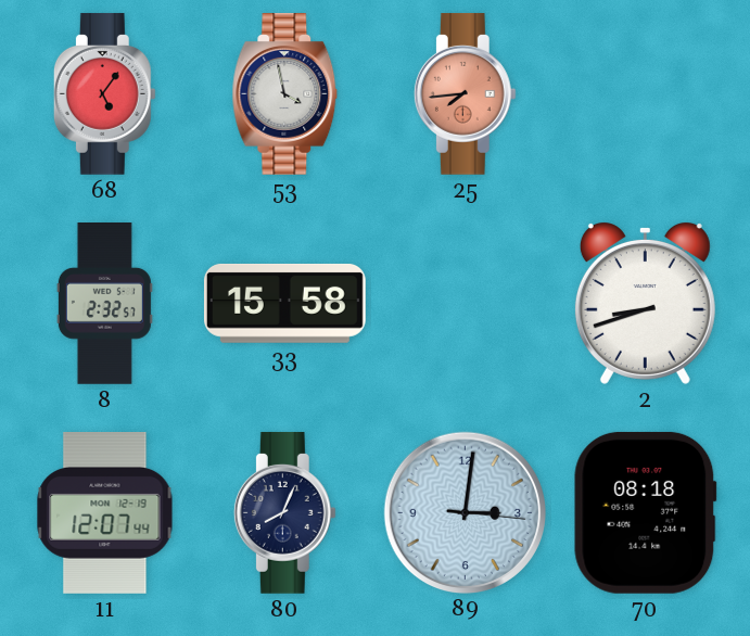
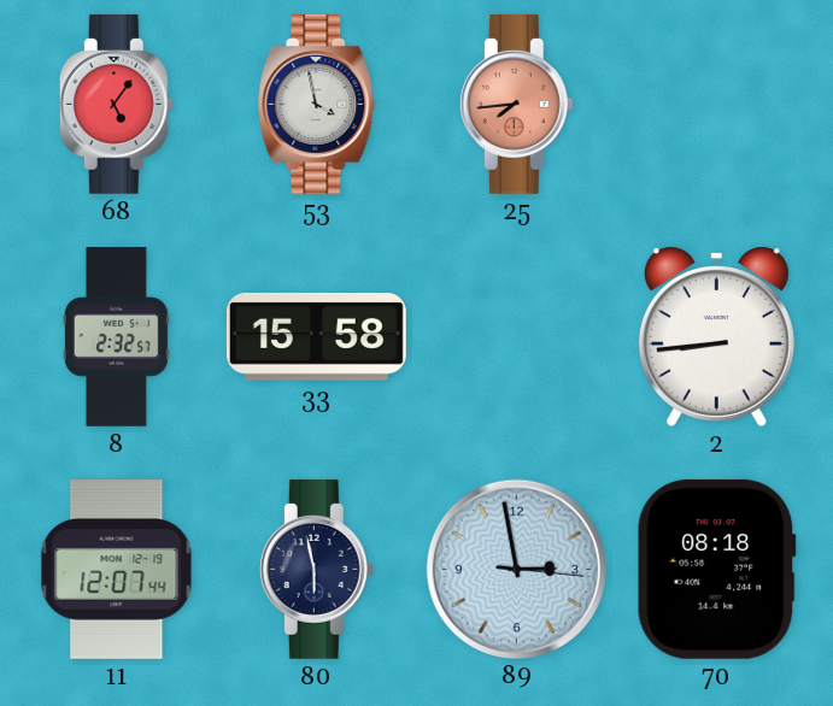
2: 8:42 -> 8:44
80: 8:04 -> 5:58
89: 3:01 -> 2:58
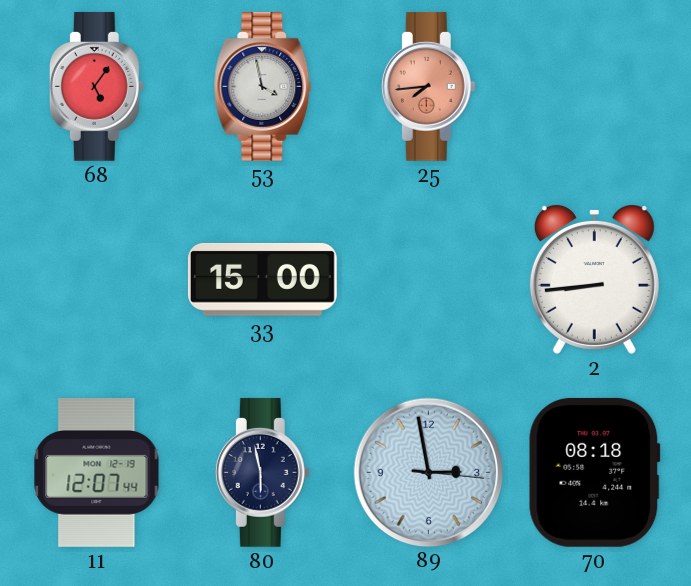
8: 2:32 -> none
33: 15:58 -> 15:00
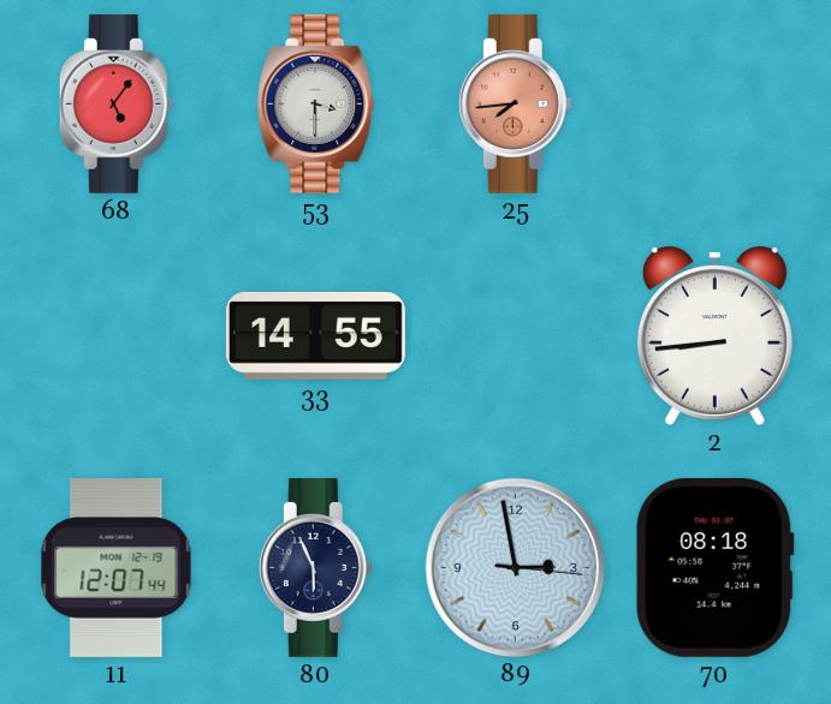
53: 3:58 -> 3:30
33: 15:00 -> 14:55
80: 5:58 -> 5:56
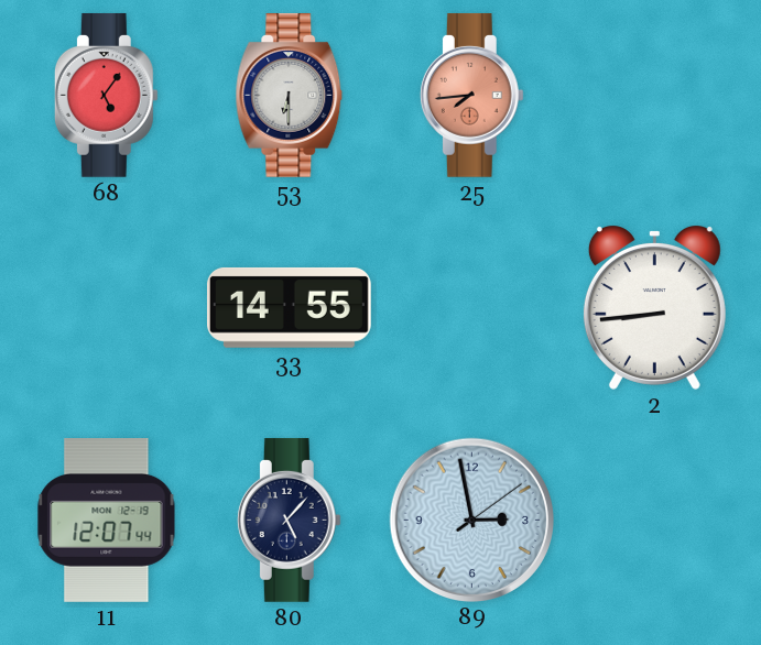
53: 3:30 -> 6:30
80: 5:56 -> 5:07
89: 2:58:16 -> 2:58:09
70: 08:18 -> none
